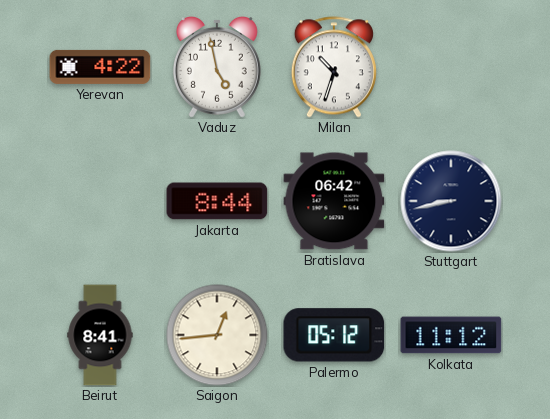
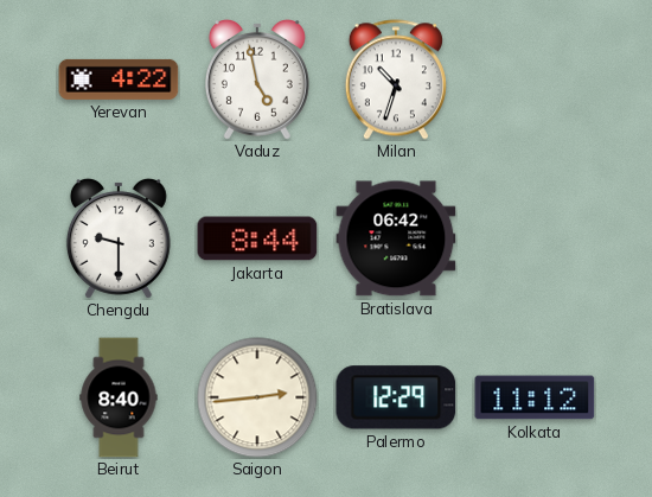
Chengdu: none -> 9:30
Stuttgart: 8:43 -> none
Beirut: 8:41 -> 8:40
Saigon: 12:44 -> 2:44
Palermo: 05:12 -> 12:29
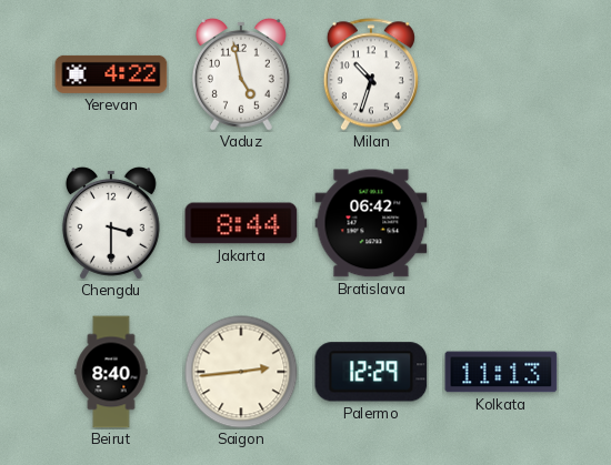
Chengdu: 9:30 -> 3:30
Kolkata: 11:12 -> 11:13
